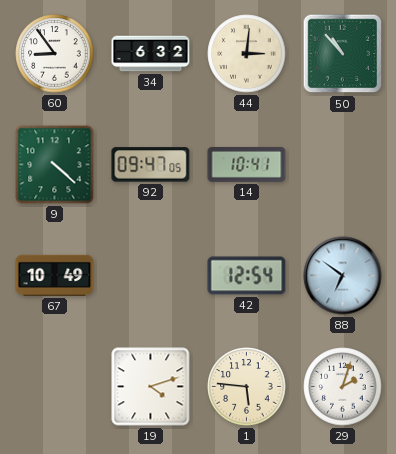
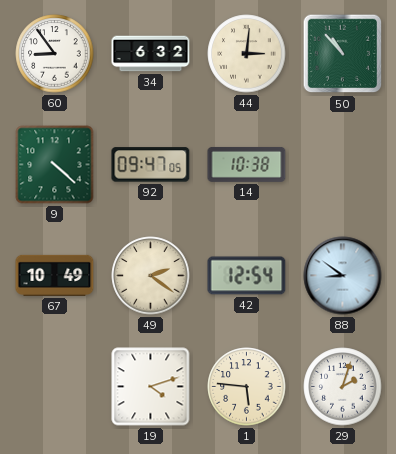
14: 10:41 -> 10:38
49: none -> 2:21
88: 6:51 -> 8:51
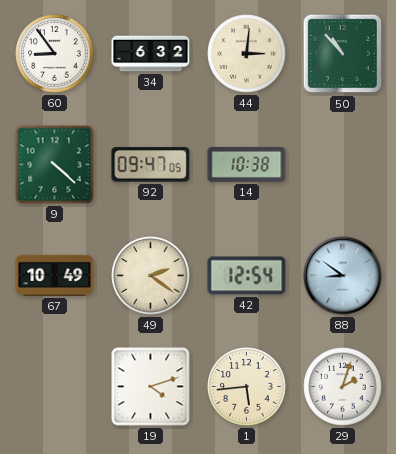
1: 5:46 -> 5:44
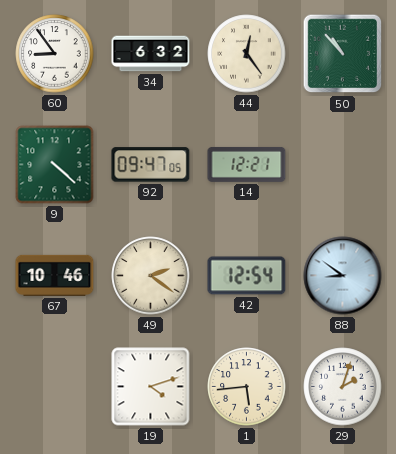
44: 3:01 -> 12:24
14: 10:38 -> 12:21
67: 10:49 -> 10:46
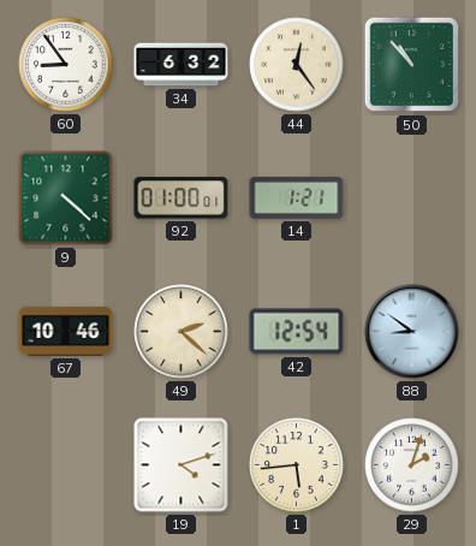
92: 09:47 -> 01:00
14: 12:21 -> 1:21
49: 2:21 -> 2:22
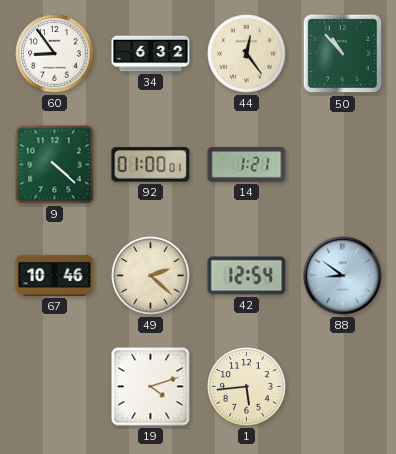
29: 2:03 -> none
